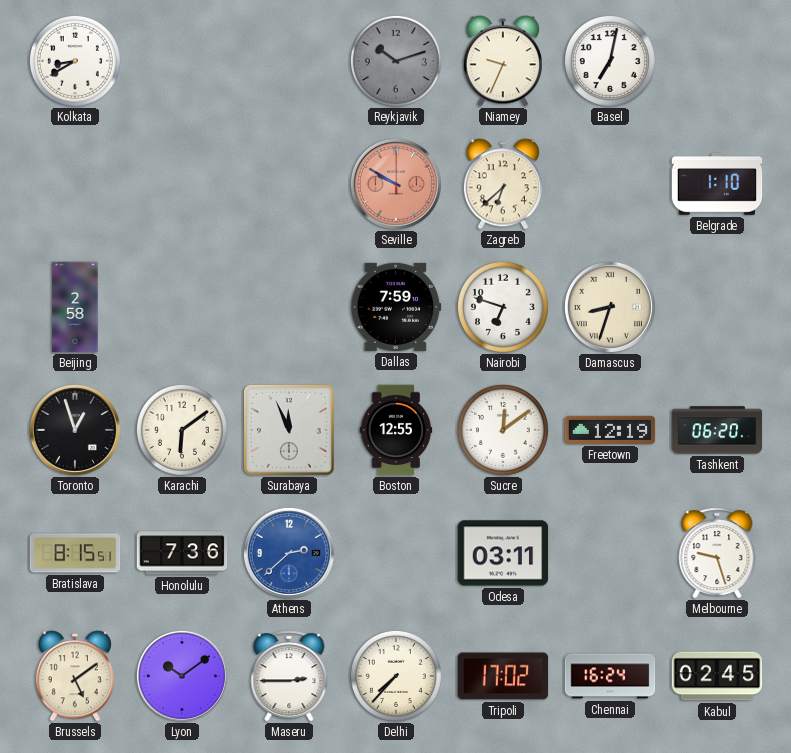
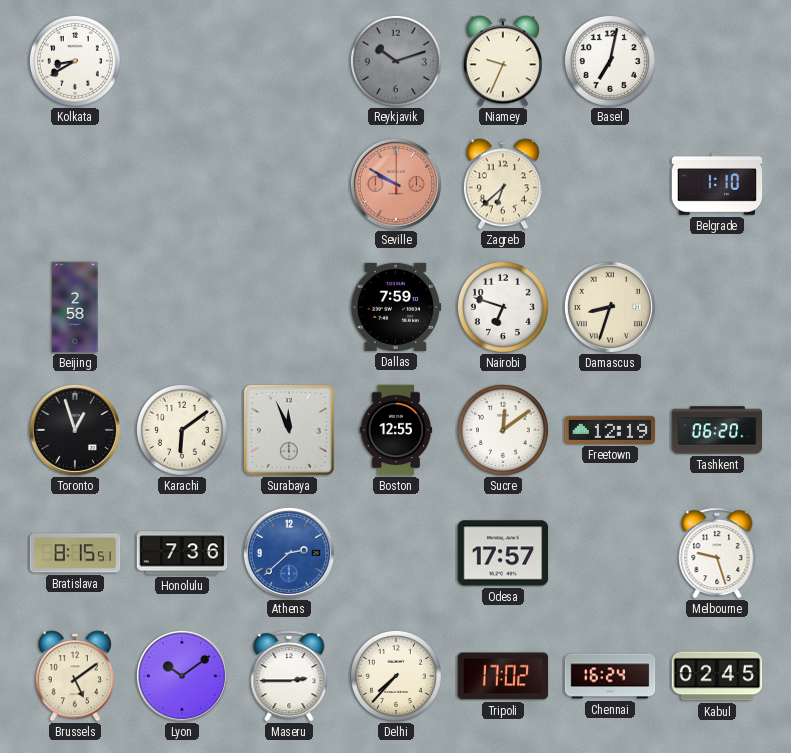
Odesa: 03:11 -> 17:57
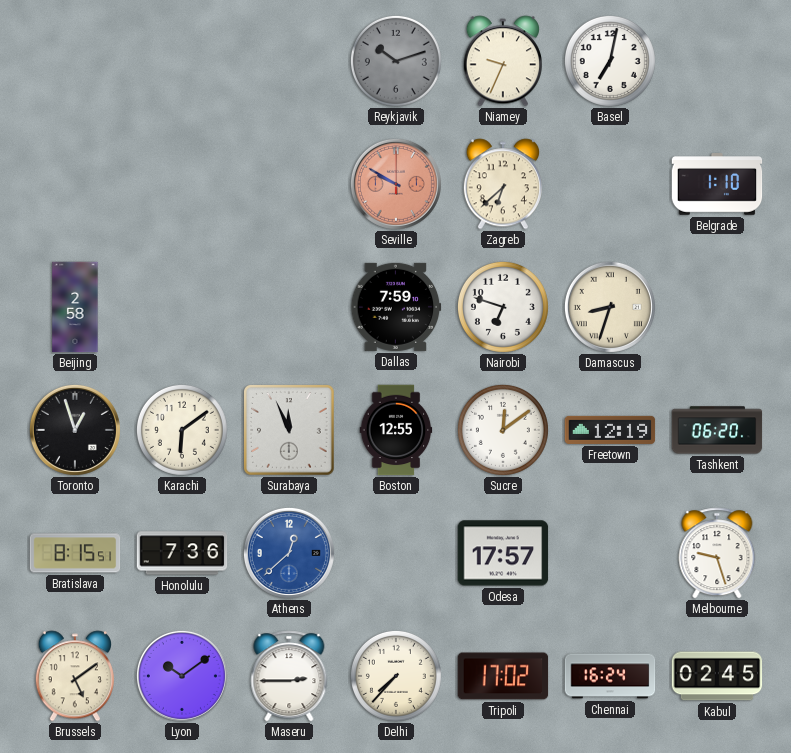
Kolkata: 8:40 -> none
Athens: 2:38 -> 12:38
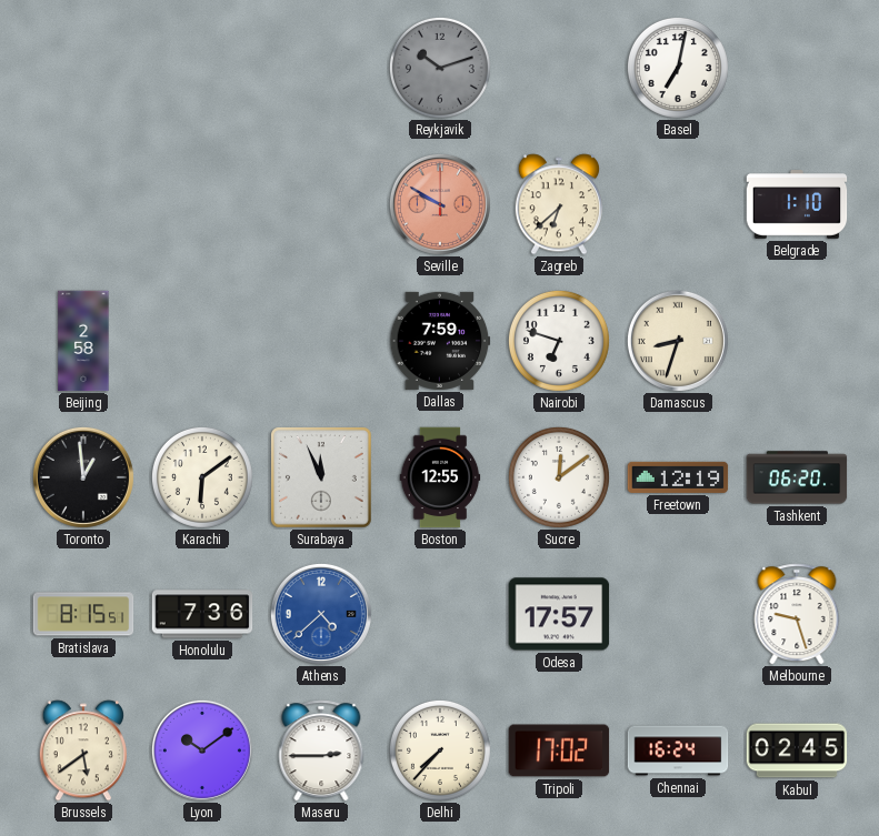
Niamey: 9:34 -> none
Toronto: 12:57 -> 12:59
Athens: 12:38 -> 4:38
Brussels: 5:09 -> 5:39
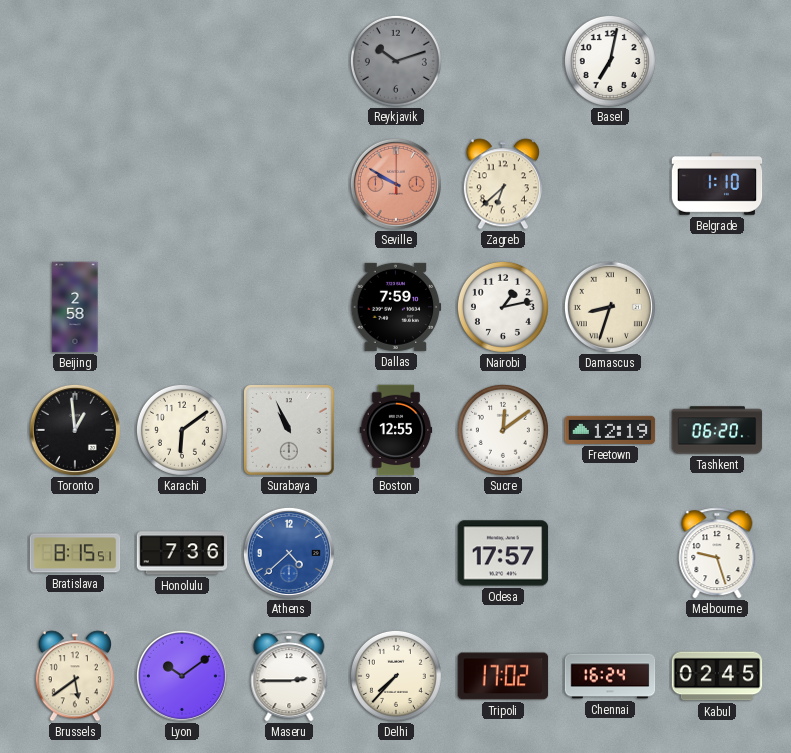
Nairobi: 6:48 -> 1:13
Surabaya: 11:56 -> 10:56
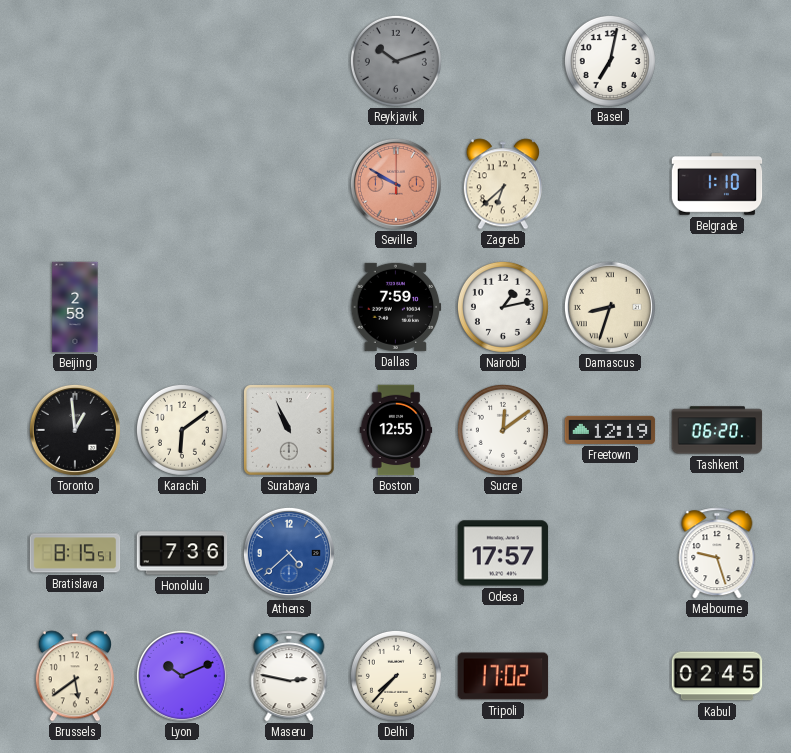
Lyon: 10:09 -> 10:11
Maseru: 2:45 -> 2:47
Chennai: 16:24 -> none
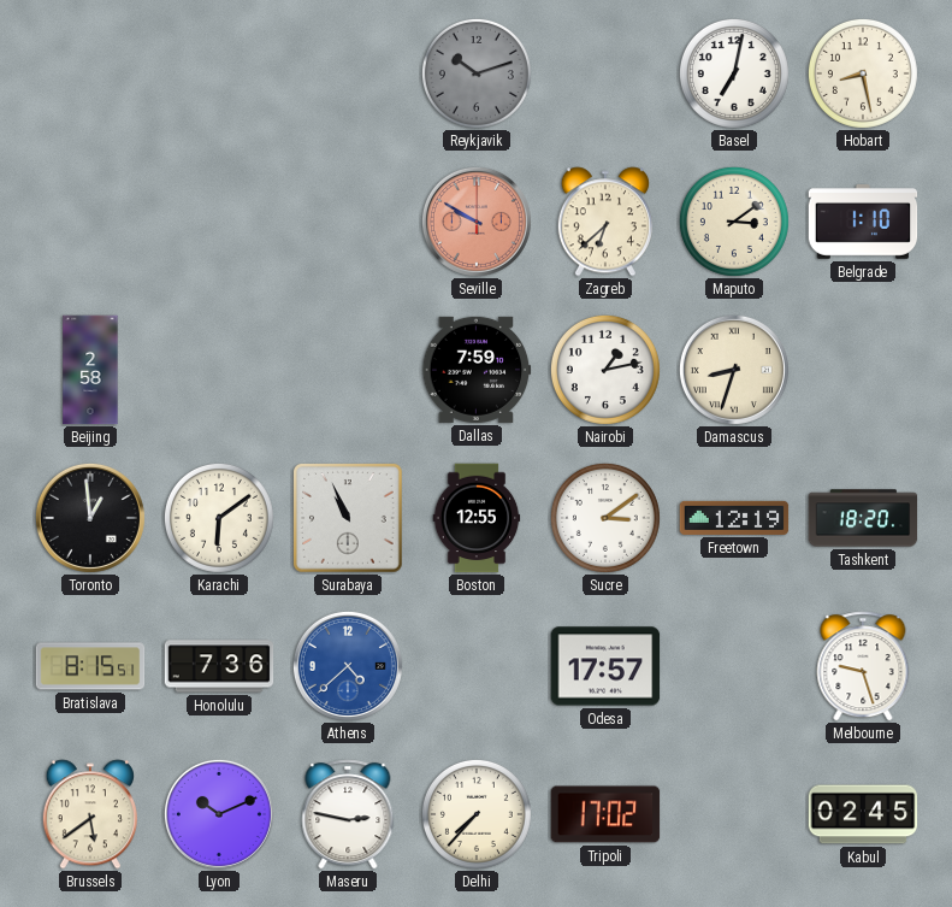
Hobart: none -> 8:28
Maputo: none -> 3:09
Sucre: 12:09 -> 3:09
Tashkent: 06:20 -> 18:20
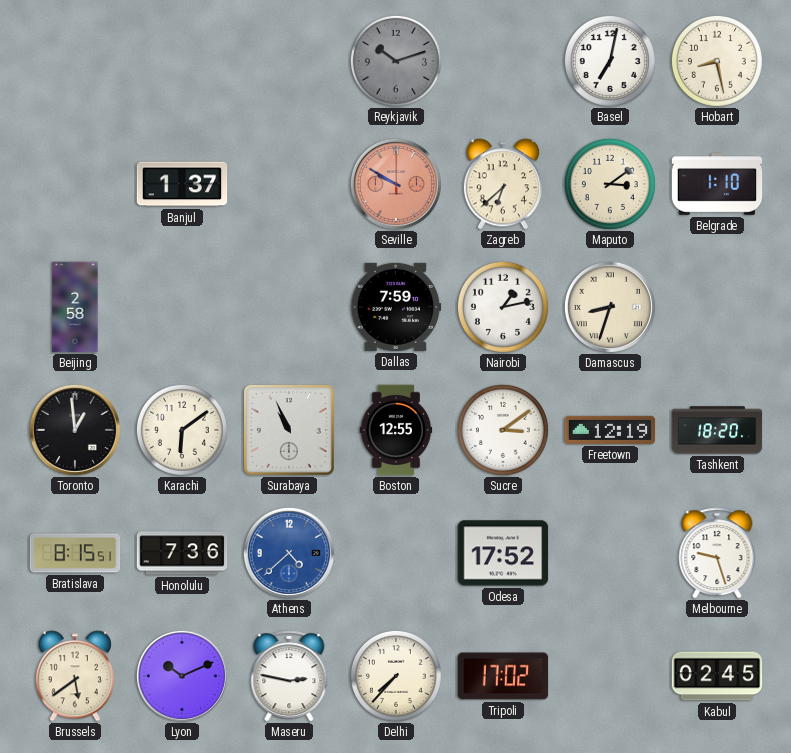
Banjul: none -> 1:37
Odesa: 17:57 -> 17:52
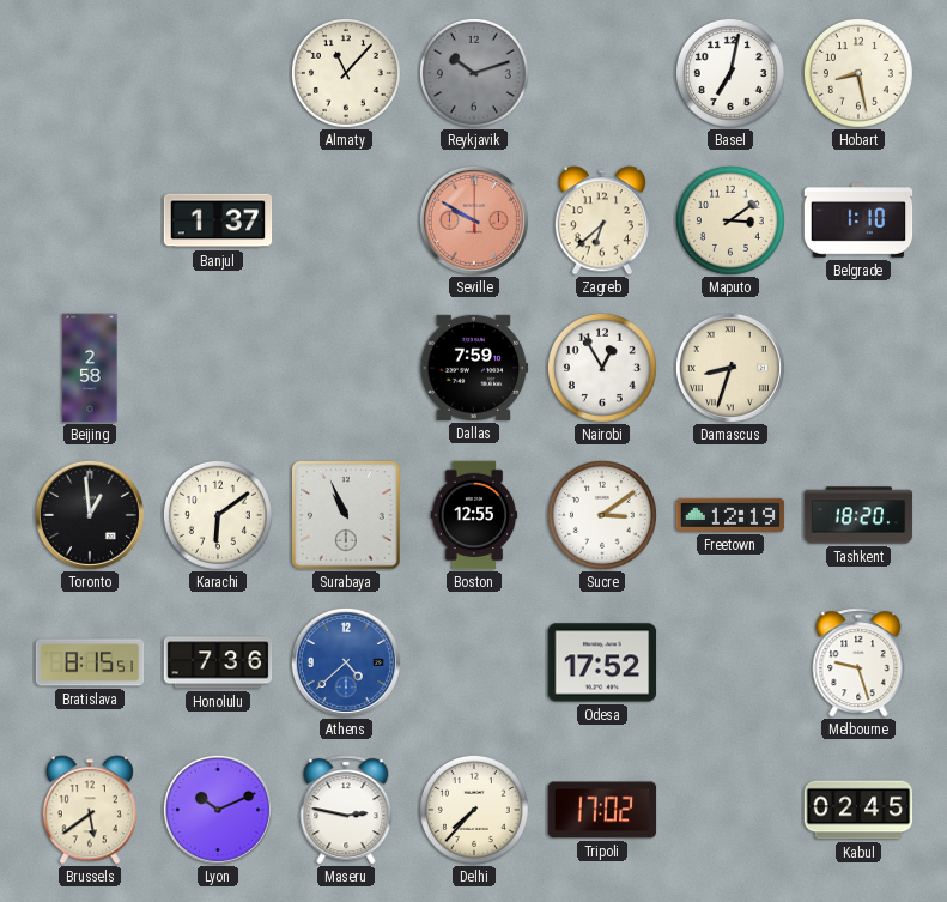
Almaty: none -> 11:07
Nairobi: 1:13 -> 12:55
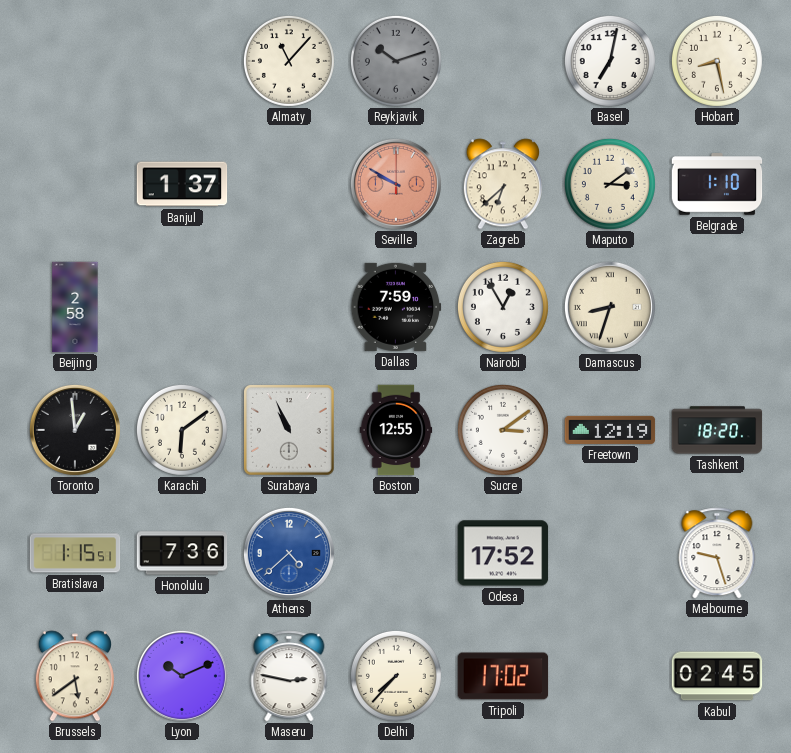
Bratislava: 8:15 -> 1:15
